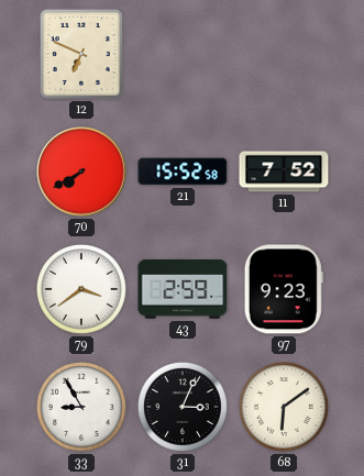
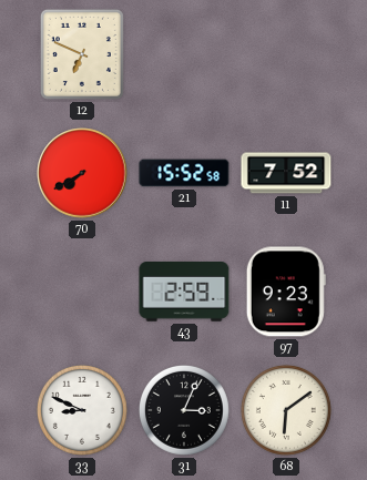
79: 3:39 -> none
33: 8:55 -> 8:49
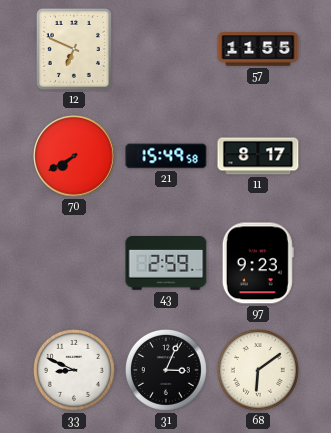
57: none -> 11:55
21: 15:52 -> 15:49
11: 7:52 -> 8:17
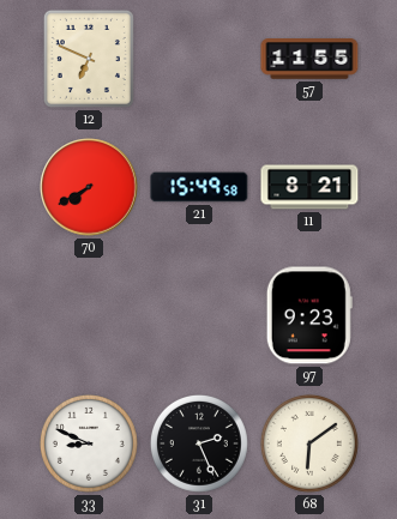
11: 8:17 -> 8:21
43: 2:59 -> none
31: 3:04 -> 2:26
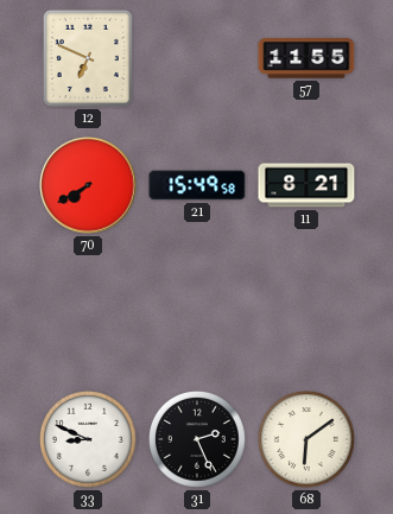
97: 9:23 -> none
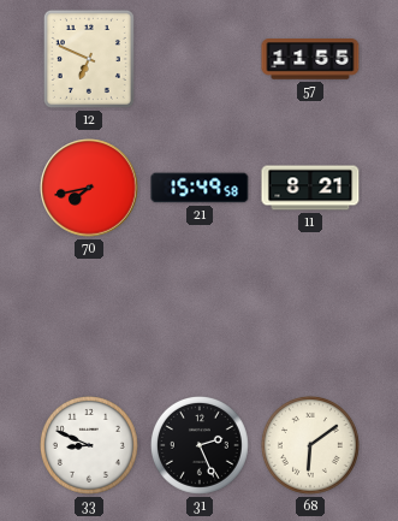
70: 7:40 -> 7:43
